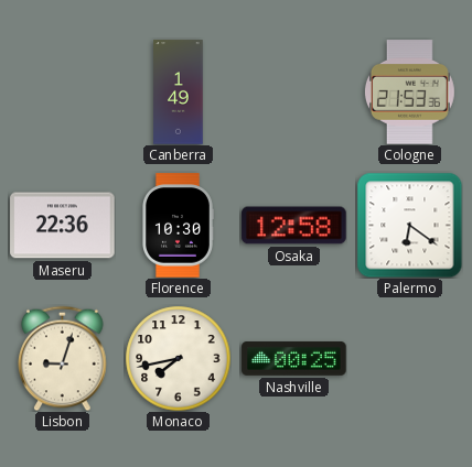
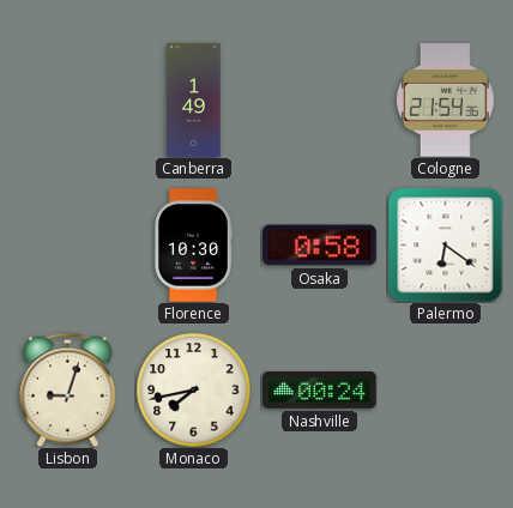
Cologne: 21:53 -> 21:54
Maseru: 22:36 -> none
Osaka: 12:58 -> 0:58
Nashville: 00:25 -> 00:24
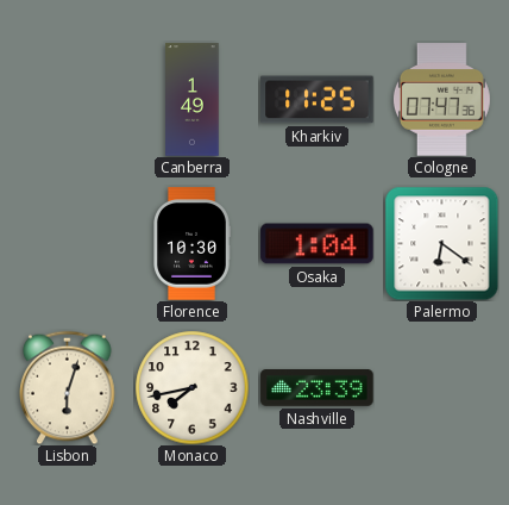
Kharkiv: none -> 11:25
Cologne: 21:54 -> 07:47
Osaka: 0:58 -> 1:04
Lisbon: 9:03 -> 6:03
Nashville: 00:24 -> 23:39
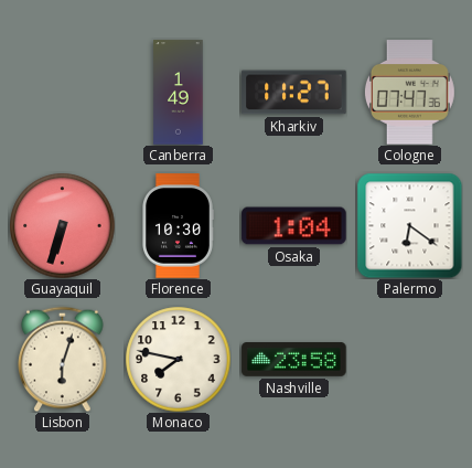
Kharkiv: 11:25 -> 11:27
Guayaquil: none -> 6:33
Monaco: 7:43 -> 7:47
Nashville: 23:39 -> 23:58
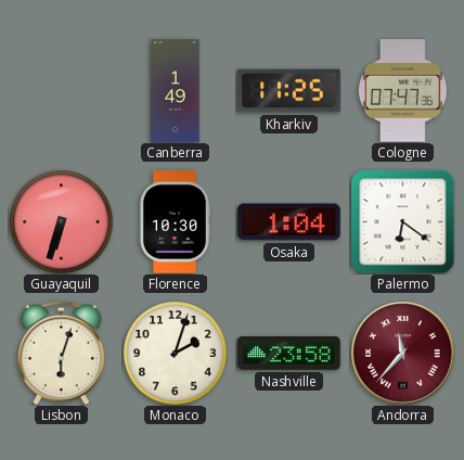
Kharkiv: 11:27 -> 11:25
Monaco: 7:47 -> 2:03
Andorra: none -> 11:37
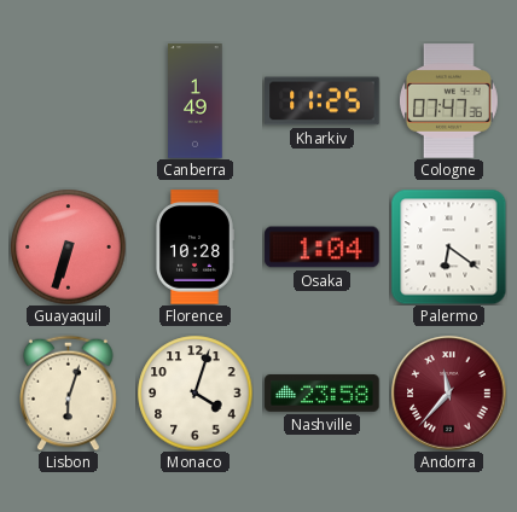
Florence: 10:30 -> 10:28
Monaco: 2:03 -> 4:03
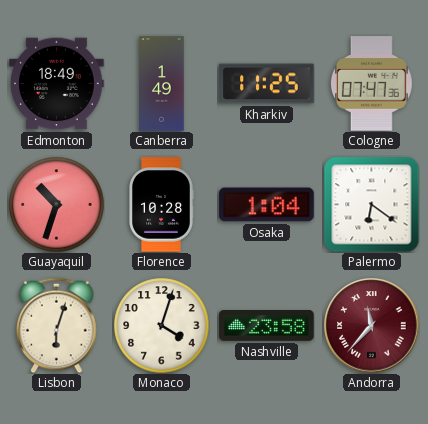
Edmonton: none -> 18:49
Guayaquil: 6:33 -> 10:33
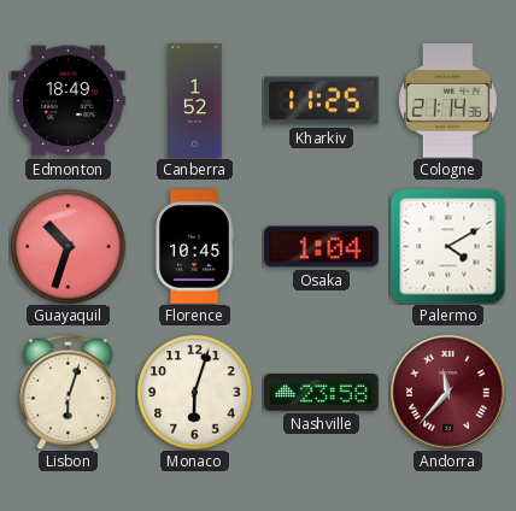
Canberra: 1:49 -> 1:52
Cologne: 07:47 -> 21:14
Florence: 10:28 -> 10:45
Palermo: 6:21 -> 4:10
Monaco: 4:03 -> 6:03
